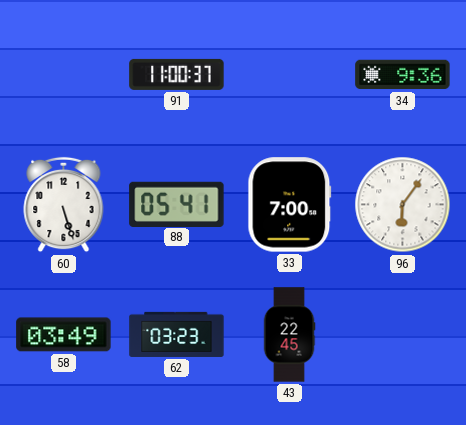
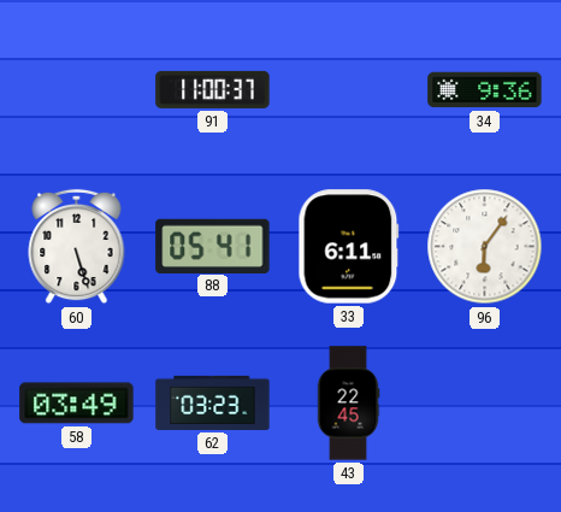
33: 7:00 -> 6:11
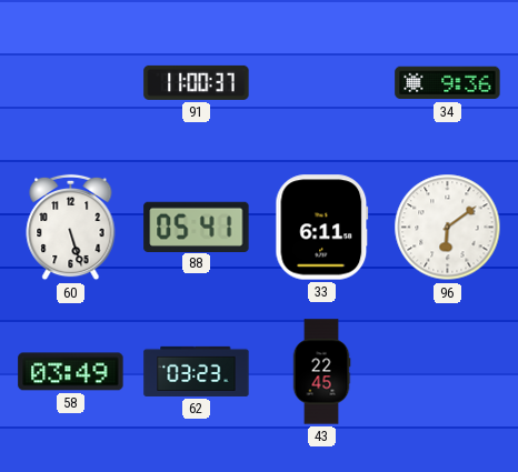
96: 6:06 -> 6:09
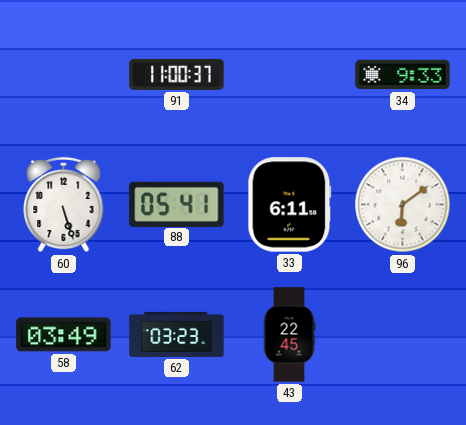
34: 9:36 -> 9:33
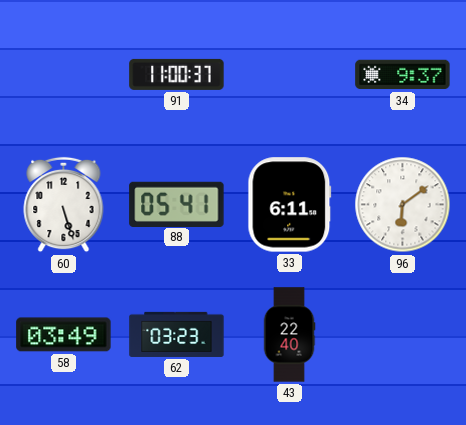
34: 9:33 -> 9:37
43: 22:45 -> 22:40
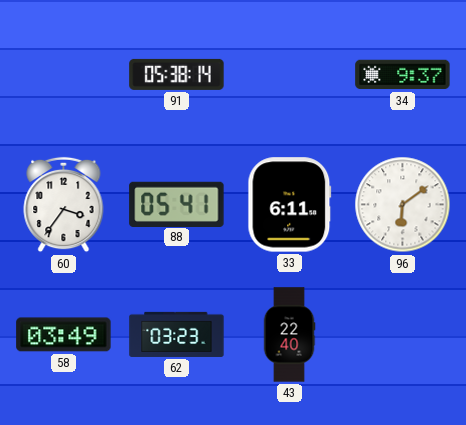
91: 11:00 -> 05:38
60: 5:27 -> 3:36
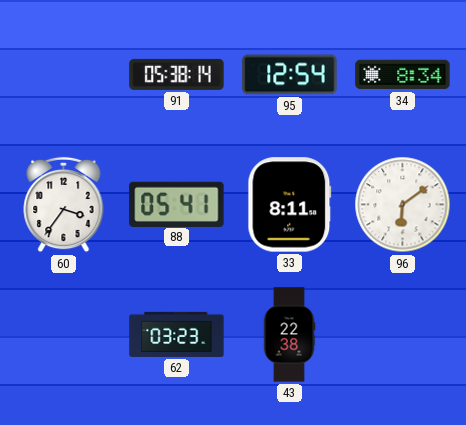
95: none -> 12:54
34: 9:37 -> 8:34
33: 6:11 -> 8:11
58: 03:49 -> none
43: 22:40 -> 22:38
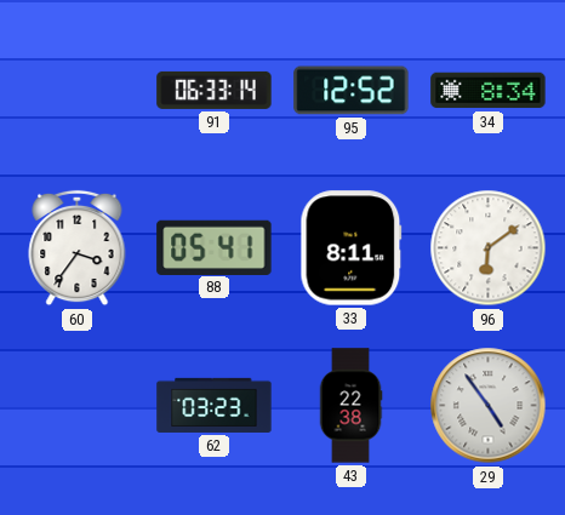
91: 05:38 -> 06:33
95: 12:54 -> 12:52
29: none -> 4:54
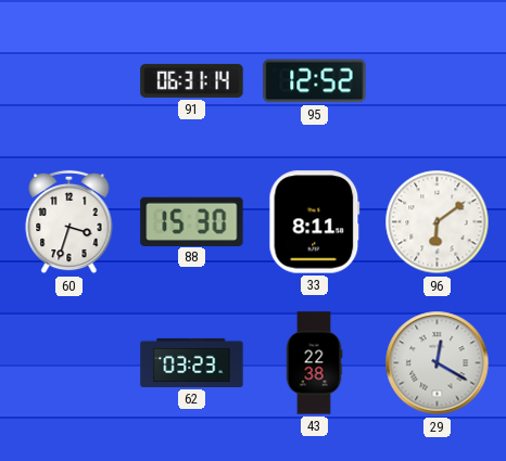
91: 06:33 -> 06:31
34: 8:34 -> none
60: 3:36 -> 3:33
88: 05:41 -> 15:30
29: 4:54 -> 12:20
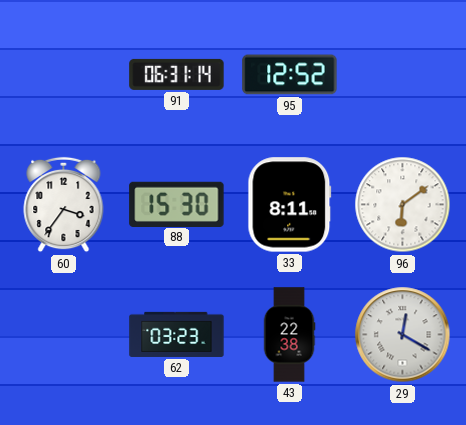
60: 3:33 -> 3:36
